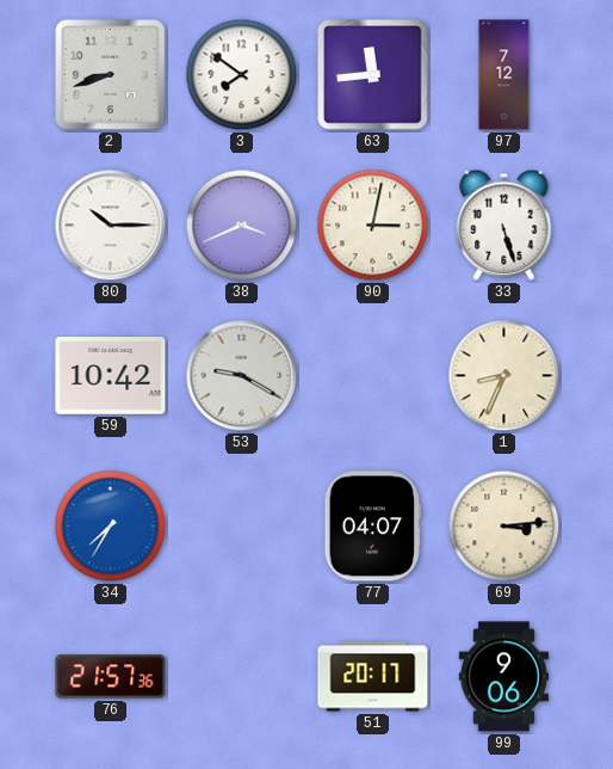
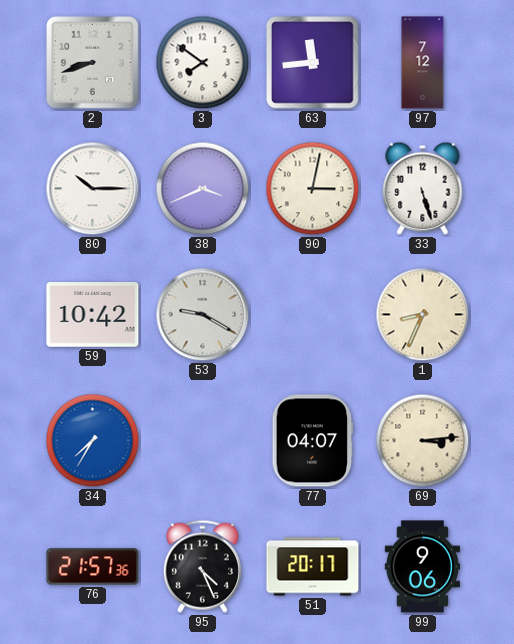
95: none -> 4:26
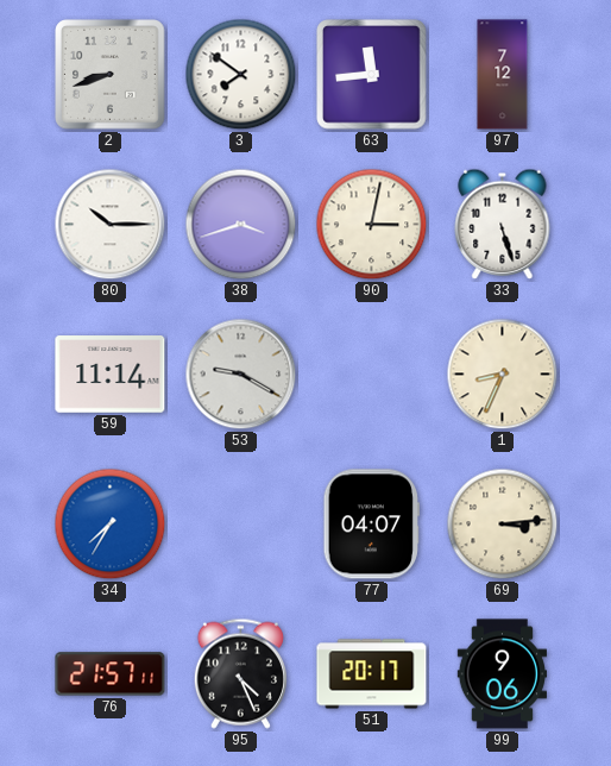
38: 3:41 -> 3:42
59: 10:42 -> 11:14
76: 21:57:36 -> 21:57:11
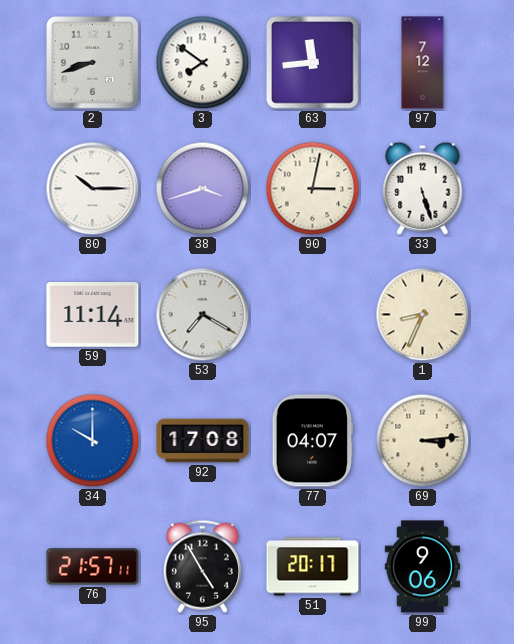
53: 9:20 -> 7:20
34: 7:35 -> 10:00
92: none -> 17:08
95: 4:26 -> 4:55
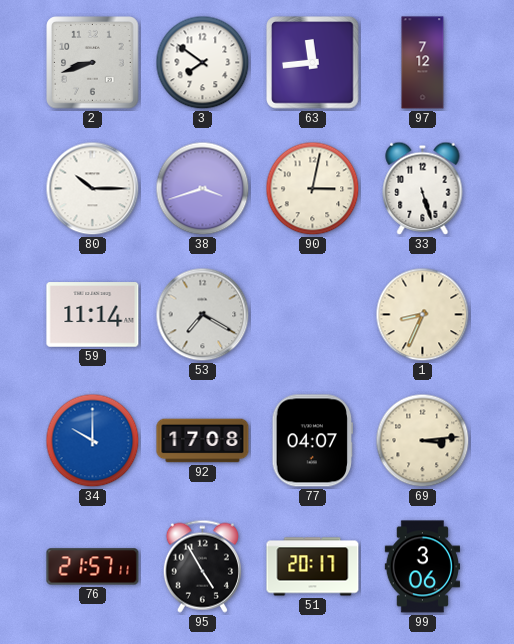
99: 9:06 -> 3:06
